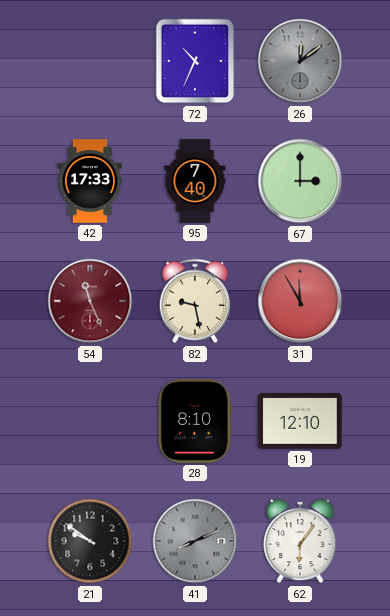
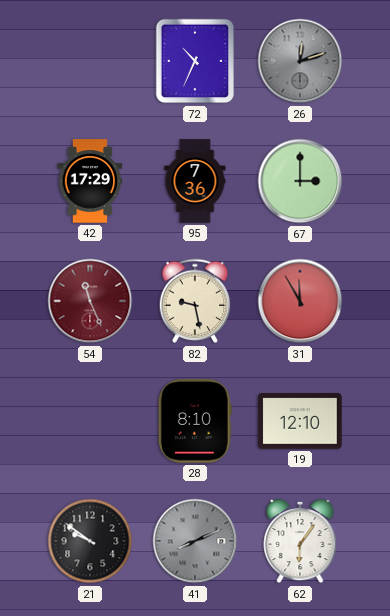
26: 12:09 -> 12:12
42: 17:33 -> 17:29
95: 7:40 -> 7:36
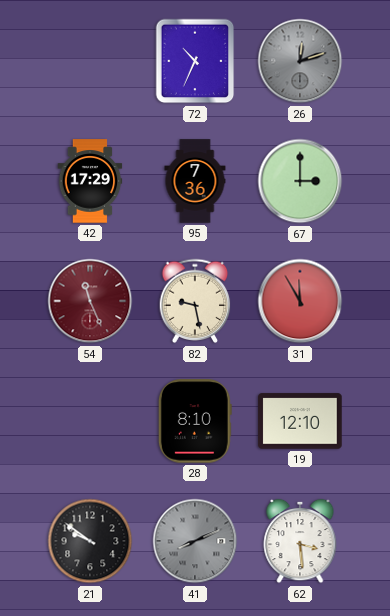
62: 6:06 -> 3:29
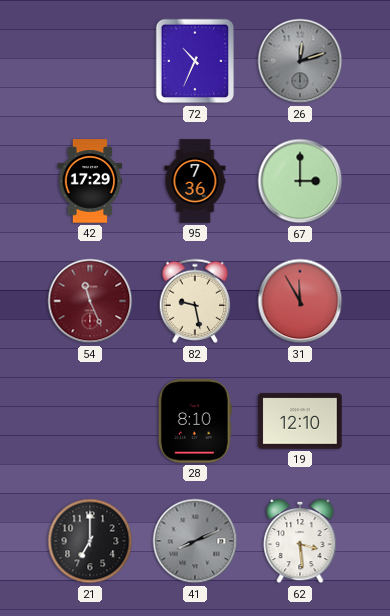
21: 9:51 -> 7:00
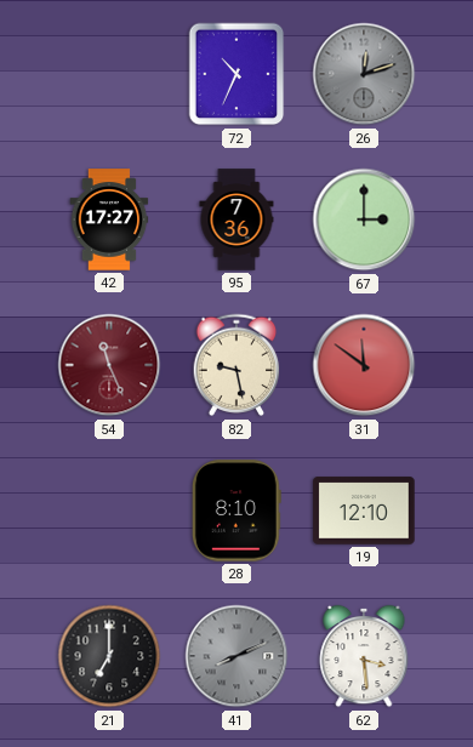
42: 17:29 -> 17:27
31: 11:55 -> 11:51
